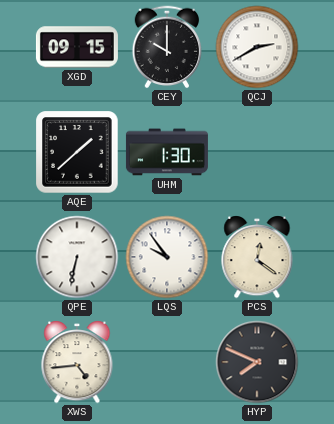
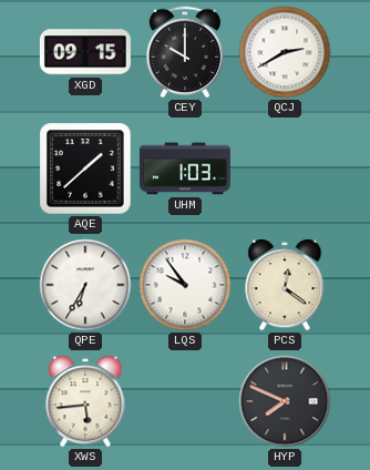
UHM: 1:30 -> 1:03
QPE: 6:32 -> 6:35
XWS: 4:44 -> 5:44
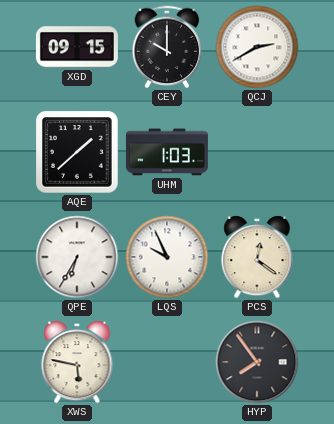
LQS: 9:54 -> 9:56
XWS: 5:44 -> 5:47
HYP: 7:49 -> 7:54
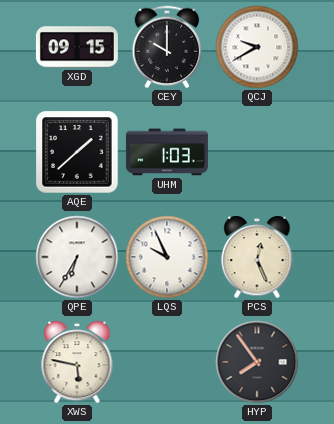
QCJ: 2:40 -> 9:40
PCS: 12:21 -> 12:26
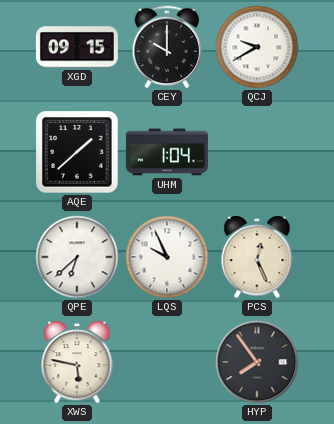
UHM: 1:03 -> 1:04
QPE: 6:35 -> 6:38
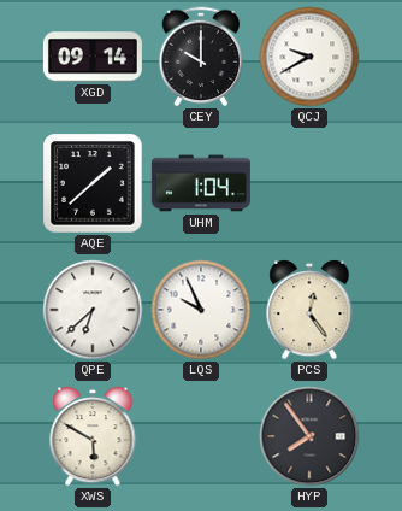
XGD: 09:15 -> 09:14
PCS: 12:26 -> 12:24
XWS: 5:47 -> 5:50
